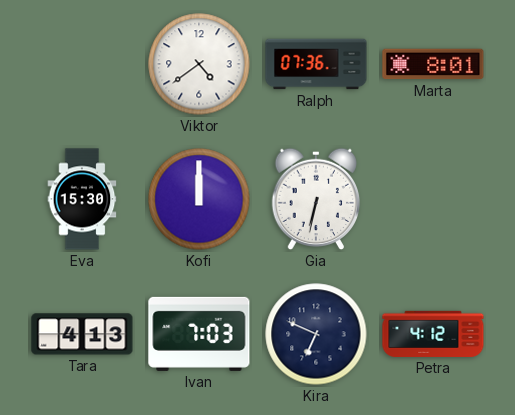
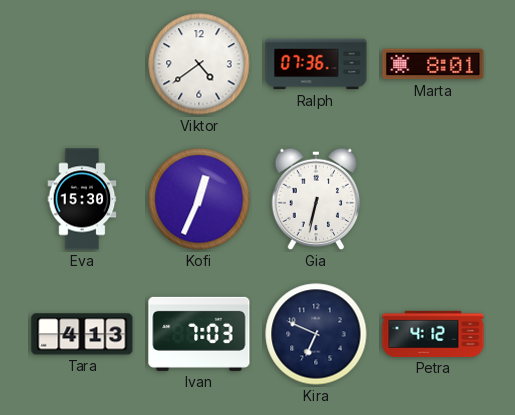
Kofi: 12:00 -> 12:34
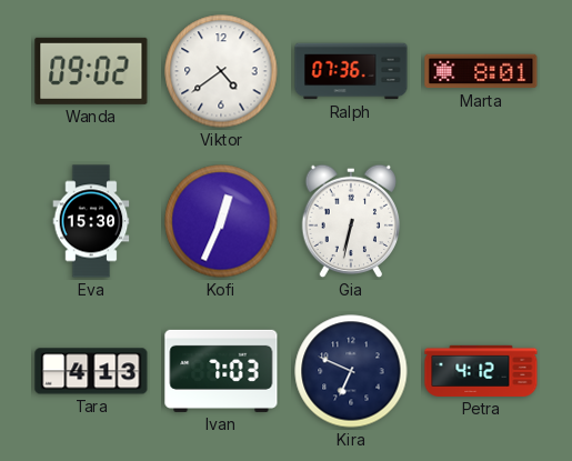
Wanda: none -> 09:02
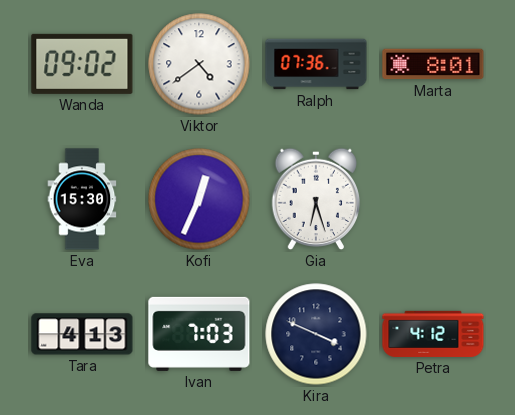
Gia: 6:32 -> 6:27
Kira: 6:49 -> 3:49
